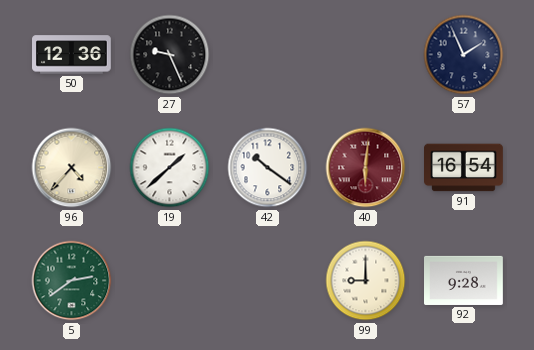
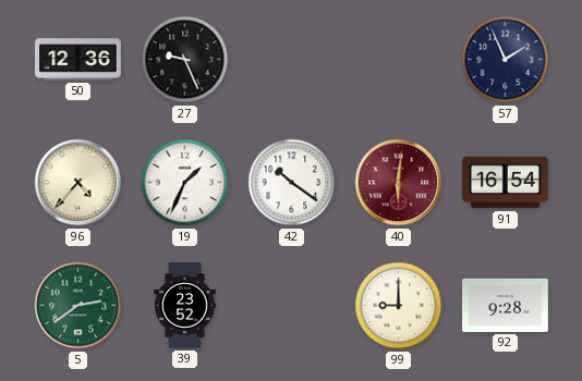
19: 1:38 -> 1:34
39: none -> 23:52
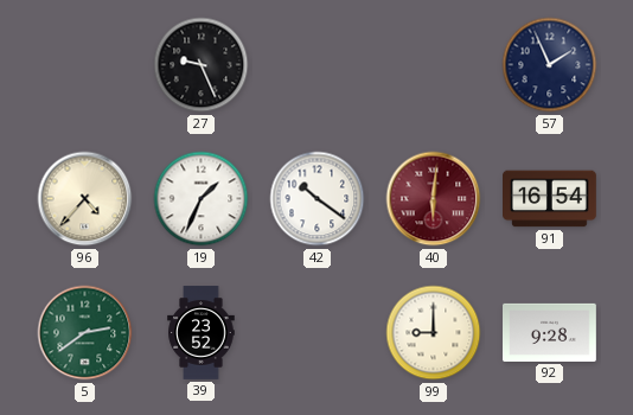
50: 12:36 -> none
